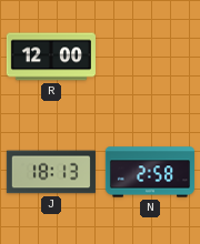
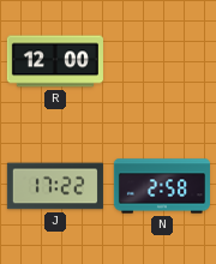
J: 18:13 -> 17:22
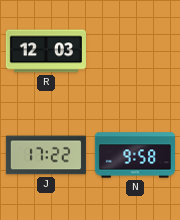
R: 12:00 -> 12:03
N: 2:58 -> 9:58
